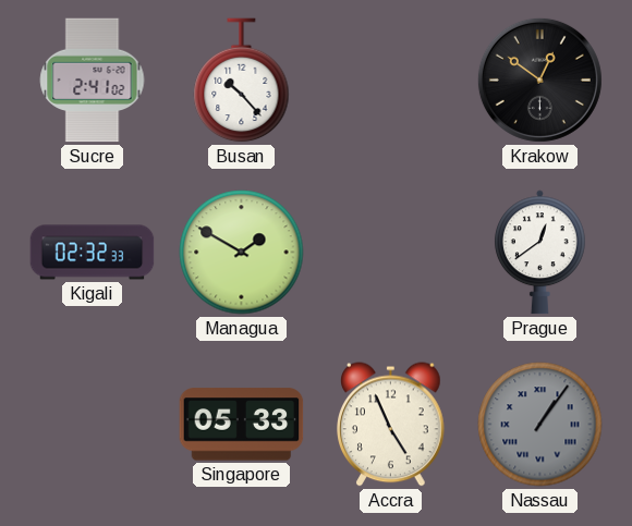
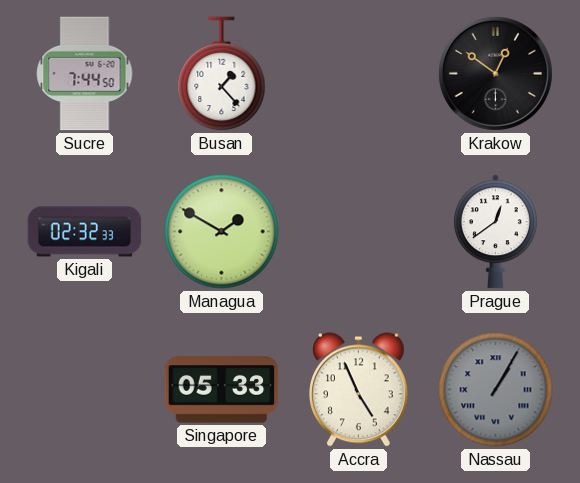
Sucre: 2:41 -> 7:44
Busan: 10:23 -> 1:23
Nassau: 1:06 -> 1:05
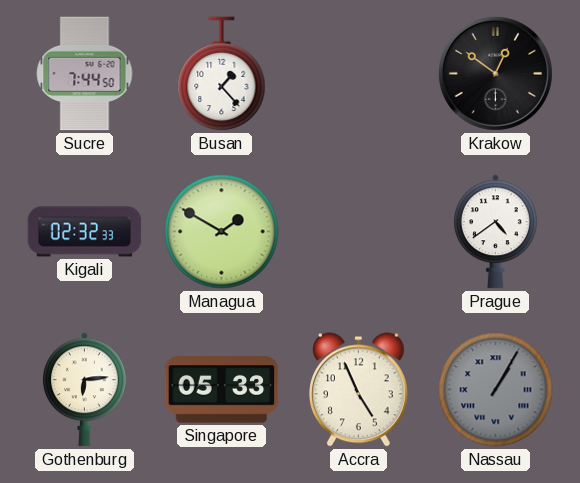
Prague: 12:39 -> 4:39
Gothenburg: none -> 6:14
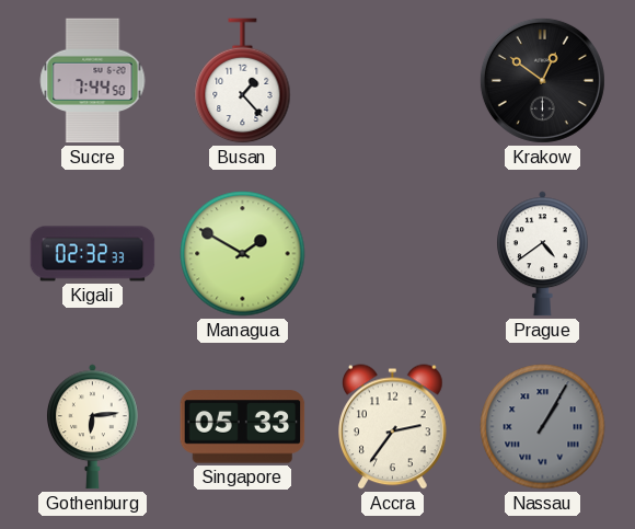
Accra: 4:56 -> 2:36
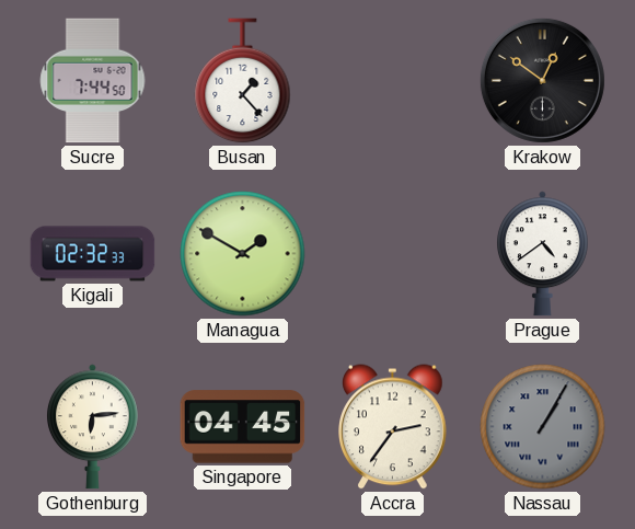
Singapore: 05:33 -> 04:45
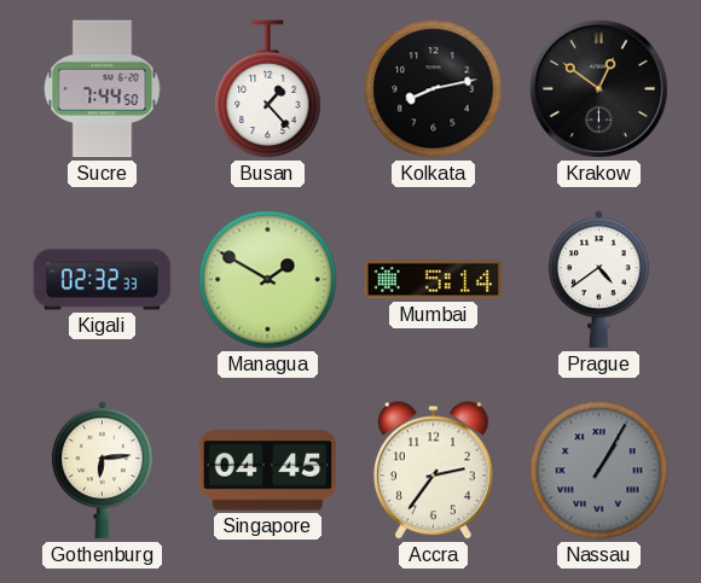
Kolkata: none -> 8:13
Mumbai: none -> 5:14
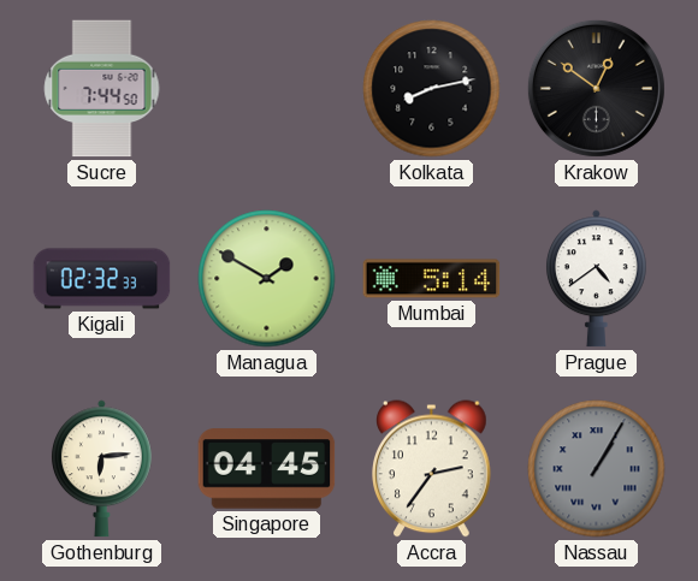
Busan: 1:23 -> none
